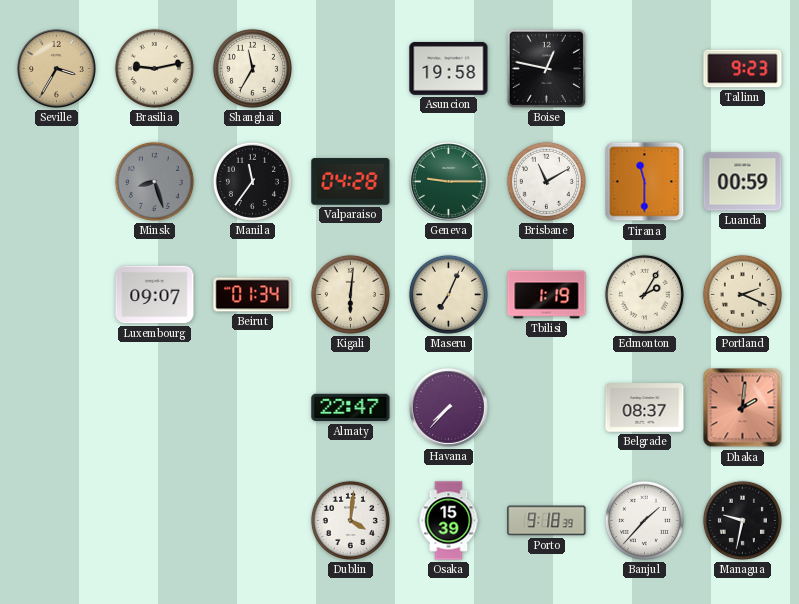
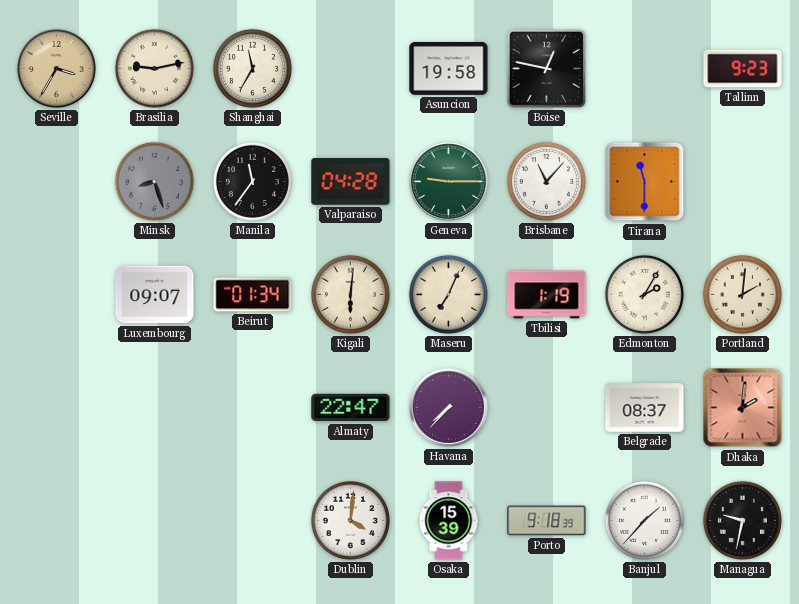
Brisbane: 11:10 -> 11:07
Luanda: 00:59 -> none
Portland: 2:19 -> 2:01
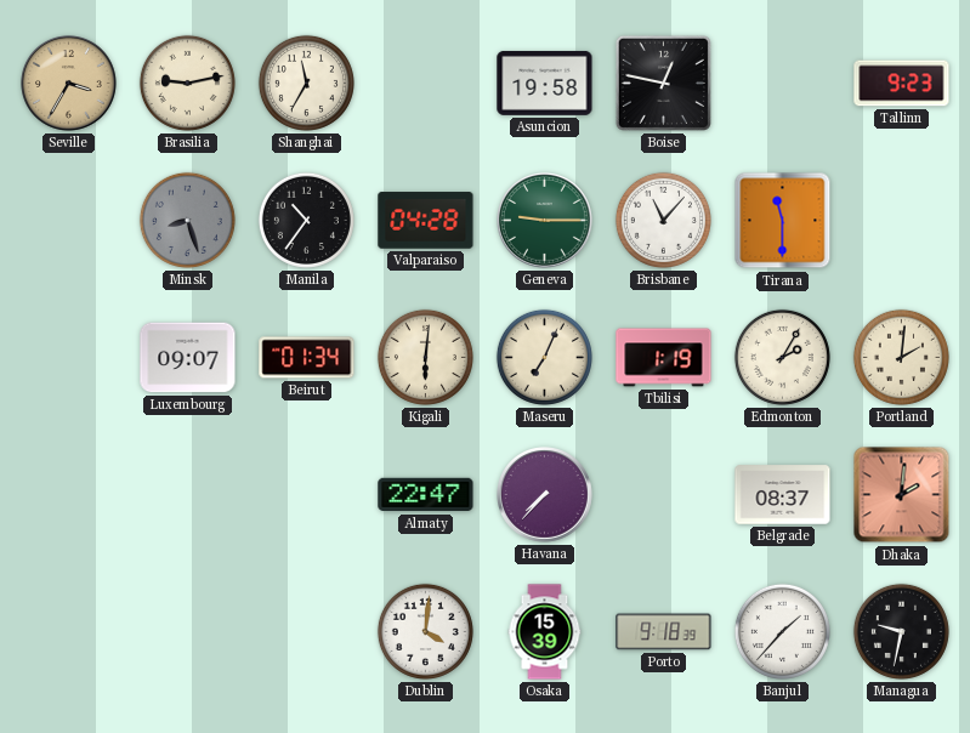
Manila: 11:36 -> 10:36
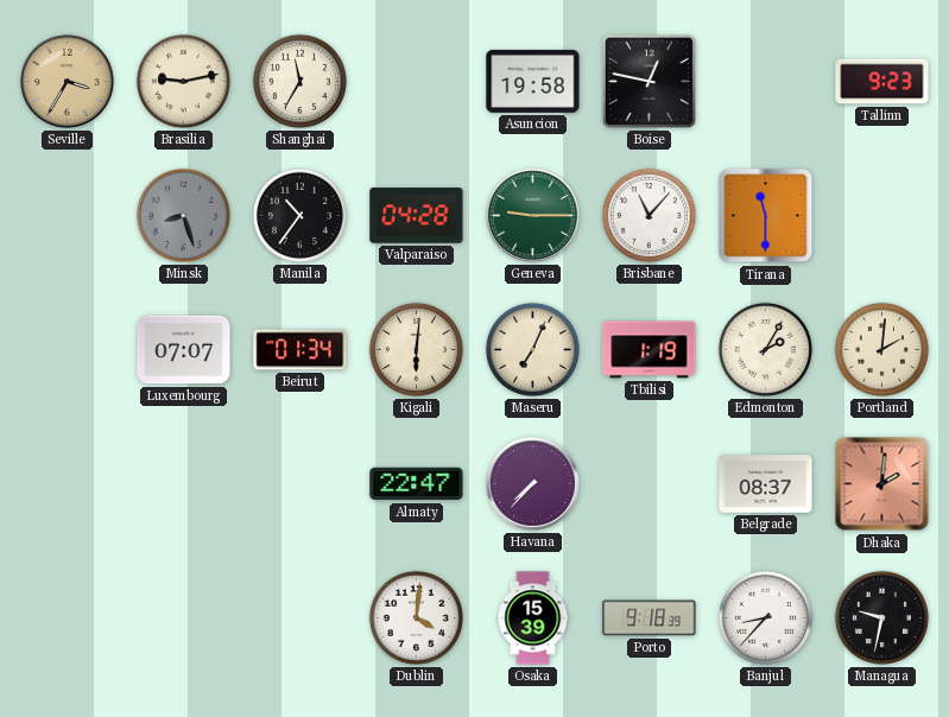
Luxembourg: 09:07 -> 07:07
Banjul: 1:37 -> 8:37
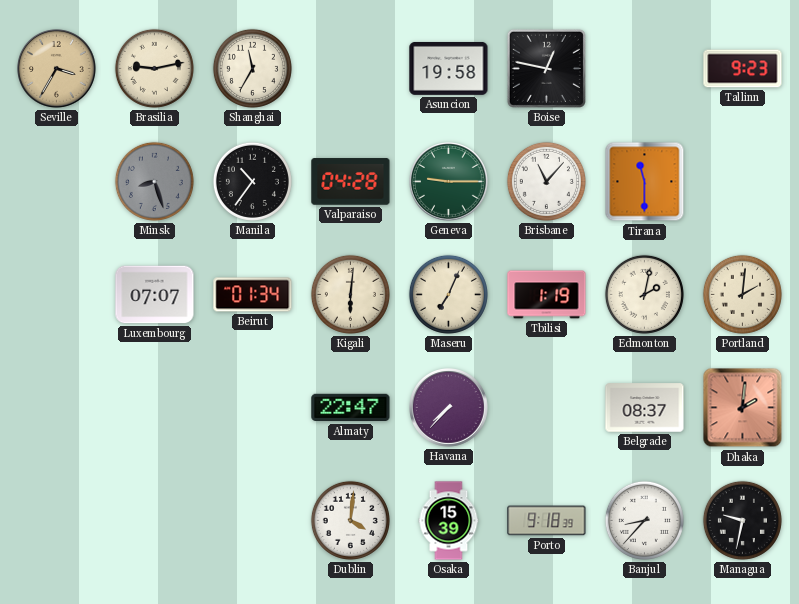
Edmonton: 2:05 -> 2:02
